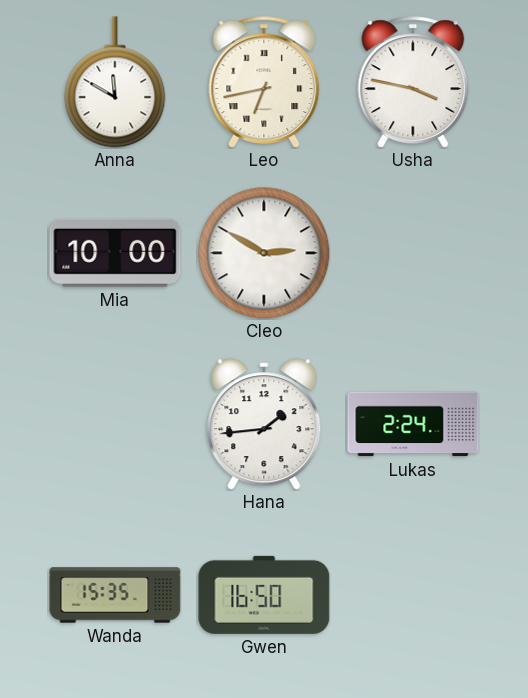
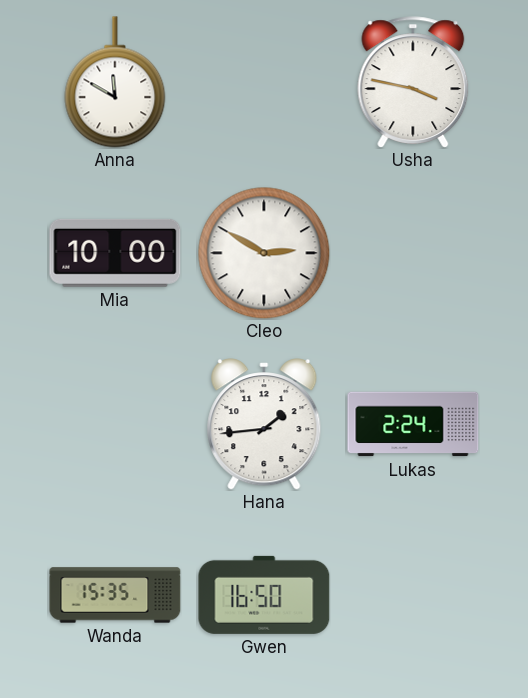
Leo: 6:43 -> none
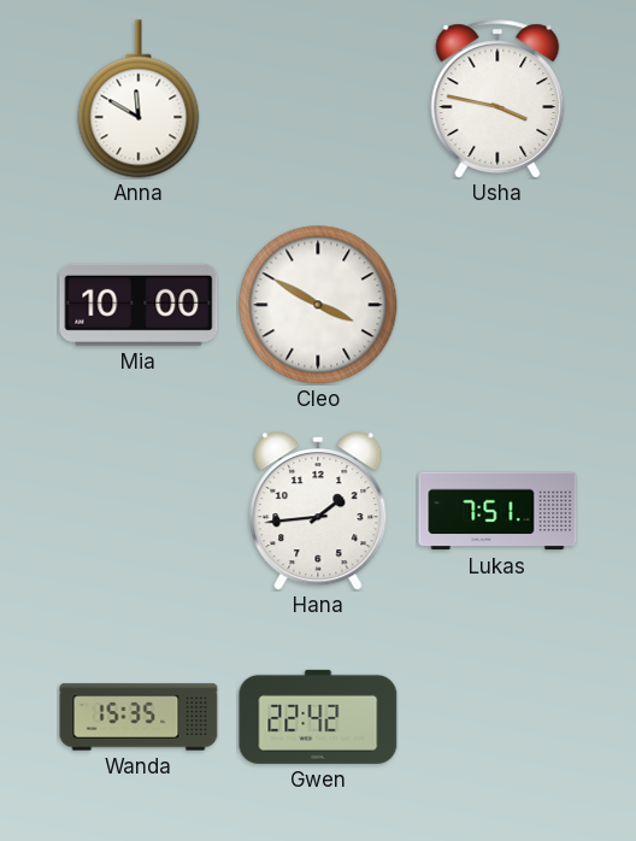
Cleo: 2:50 -> 3:50
Lukas: 2:24 -> 7:51
Gwen: 16:50 -> 22:42
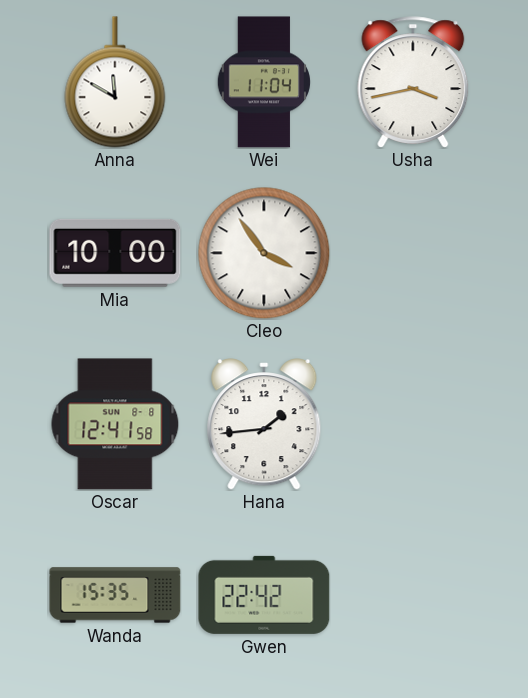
Wei: none -> 11:04
Usha: 3:47 -> 3:43
Cleo: 3:50 -> 3:54
Oscar: none -> 12:41
Lukas: 7:51 -> none
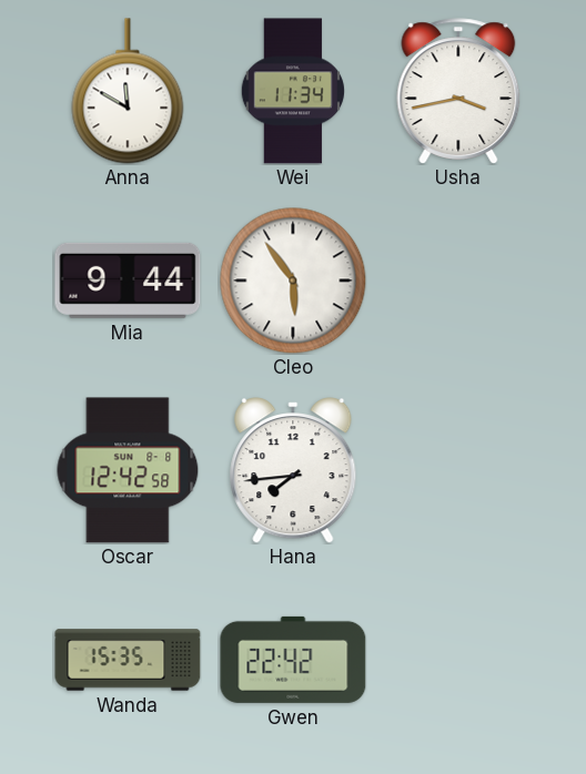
Wei: 11:04 -> 11:34
Mia: 10:00 -> 9:44
Cleo: 3:54 -> 5:54
Oscar: 12:41 -> 12:42
Hana: 1:44 -> 7:44
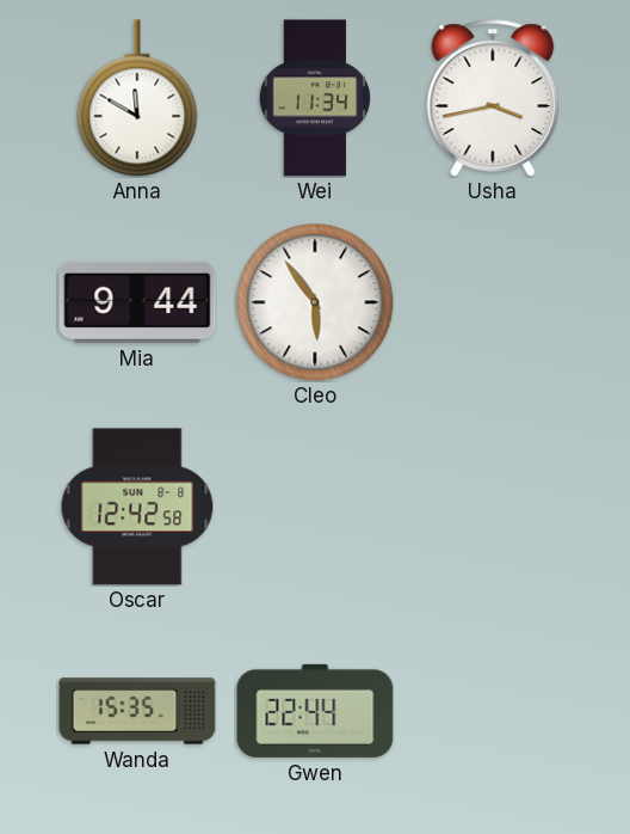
Hana: 7:44 -> none
Gwen: 22:42 -> 22:44
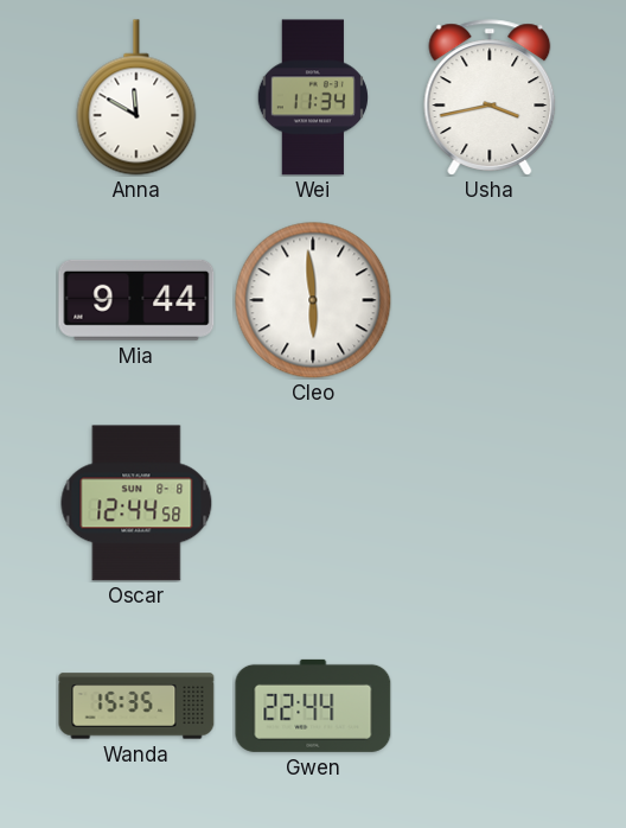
Cleo: 5:54 -> 5:59
Oscar: 12:42 -> 12:44
